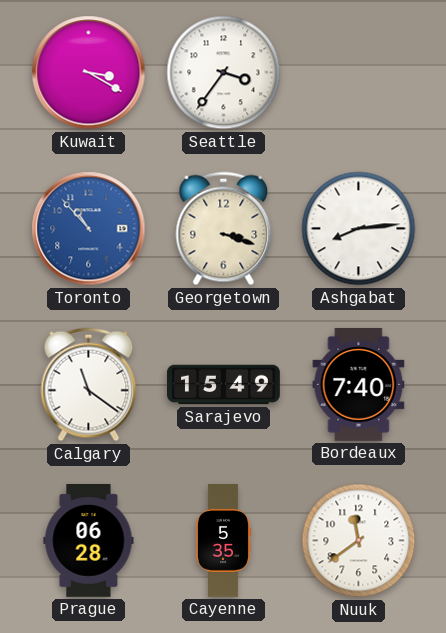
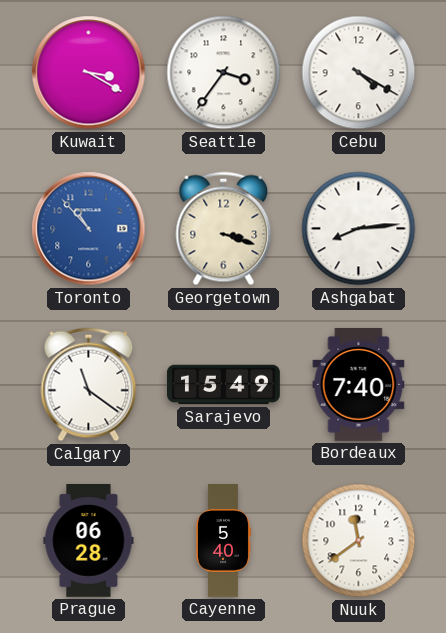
Cebu: none -> 4:20
Cayenne: 5:35 -> 5:40
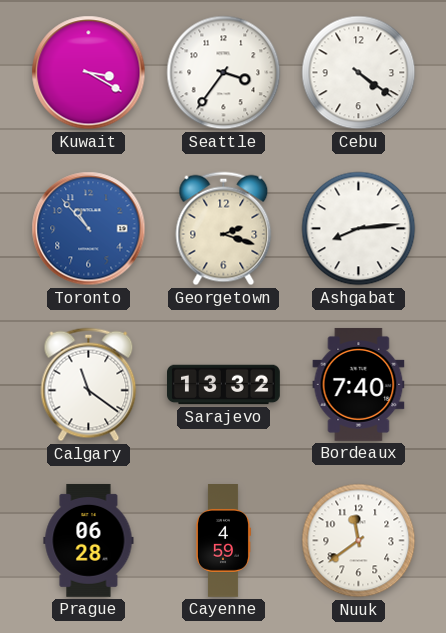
Cebu: 4:20 -> 4:21
Georgetown: 3:18 -> 2:18
Sarajevo: 15:49 -> 13:32
Cayenne: 5:40 -> 4:59
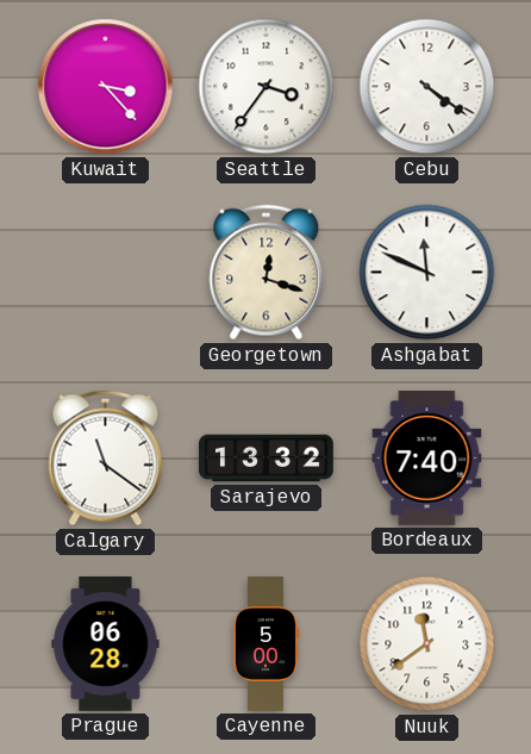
Kuwait: 3:20 -> 3:23
Toronto: 10:53 -> none
Georgetown: 2:18 -> 12:18
Ashgabat: 8:14 -> 11:49
Cayenne: 4:59 -> 5:00
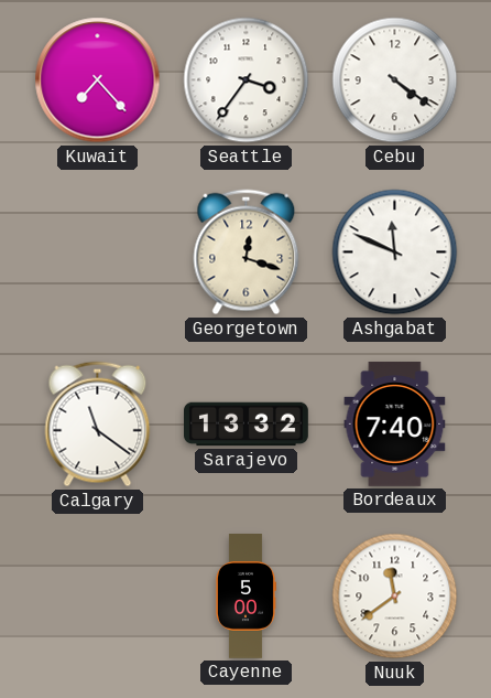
Kuwait: 3:23 -> 7:23
Prague: 06:28 -> none
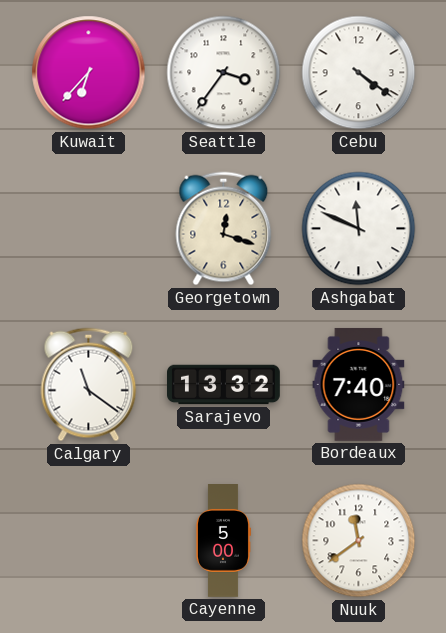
Kuwait: 7:23 -> 6:37
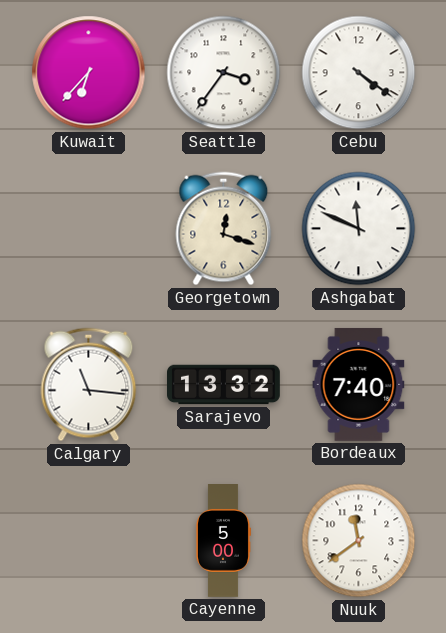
Calgary: 11:21 -> 11:16
